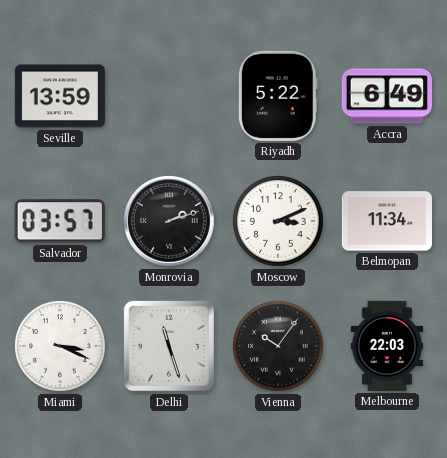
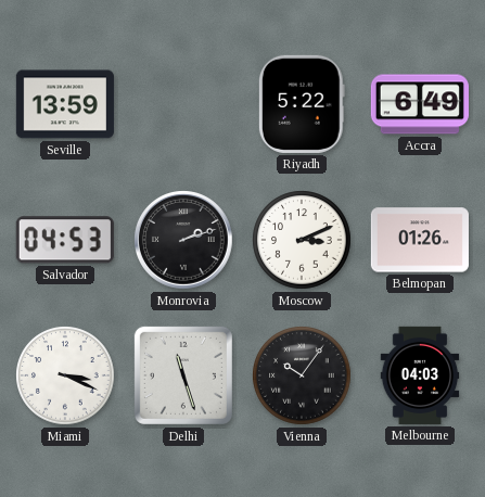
Salvador: 03:57 -> 04:53
Belmopan: 11:34 -> 01:26
Melbourne: 22:03 -> 04:03
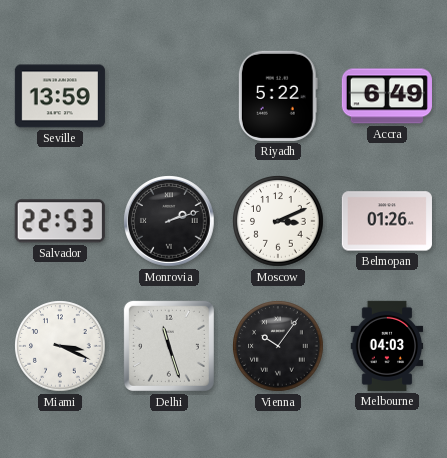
Salvador: 04:53 -> 22:53
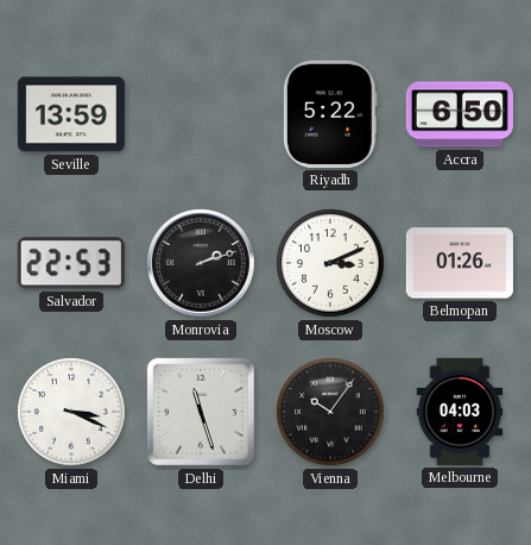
Accra: 6:49 -> 6:50
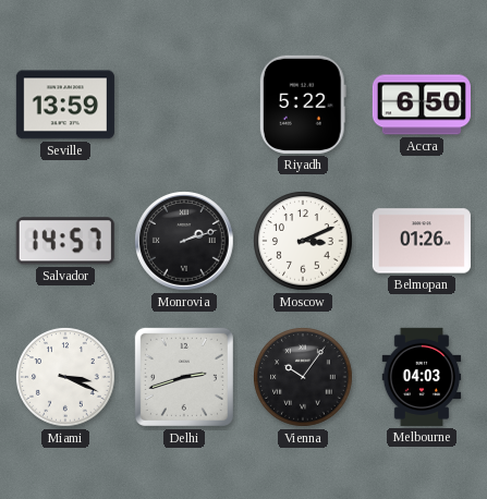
Salvador: 22:53 -> 14:57
Delhi: 11:27 -> 2:42
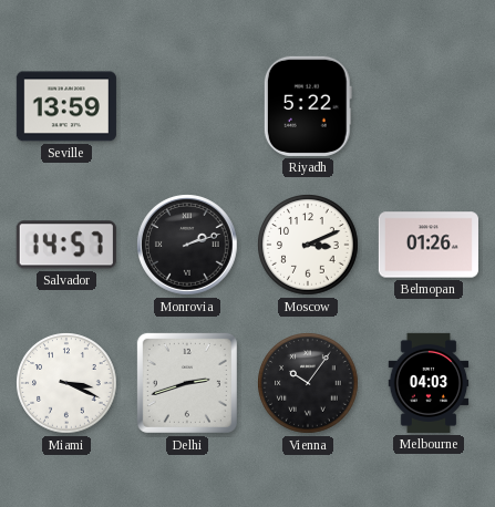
Accra: 6:50 -> none
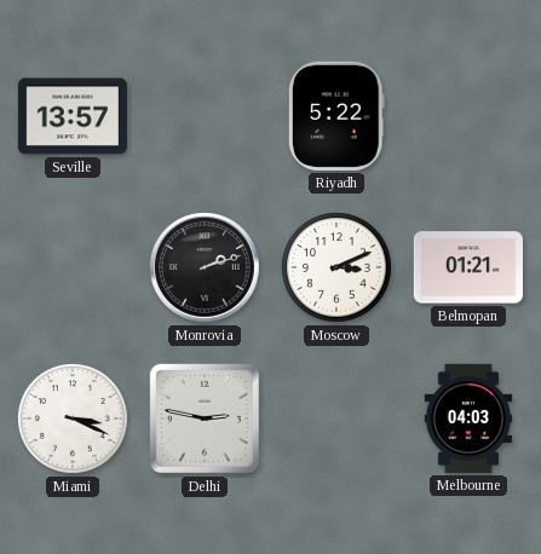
Seville: 13:59 -> 13:57
Salvador: 14:57 -> none
Belmopan: 01:26 -> 01:21
Delhi: 2:42 -> 2:47
Vienna: 10:06 -> none
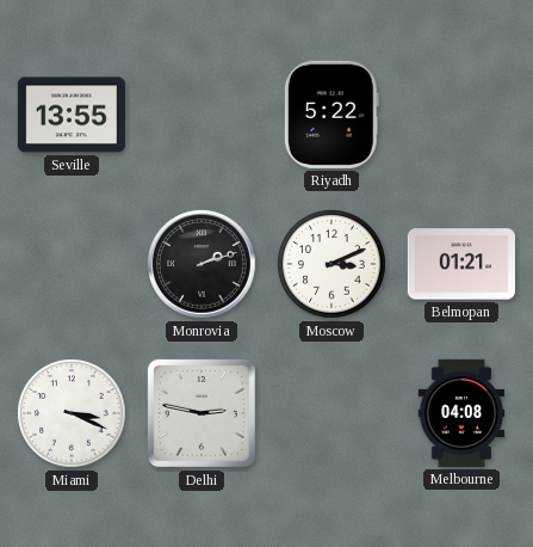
Seville: 13:57 -> 13:55
Melbourne: 04:03 -> 04:08
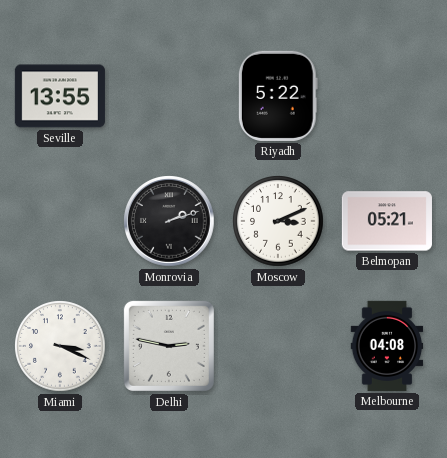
Belmopan: 01:21 -> 05:21
